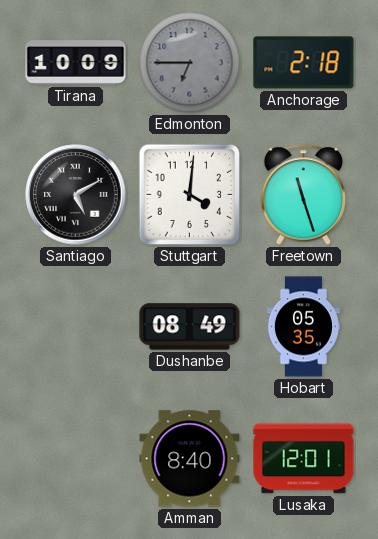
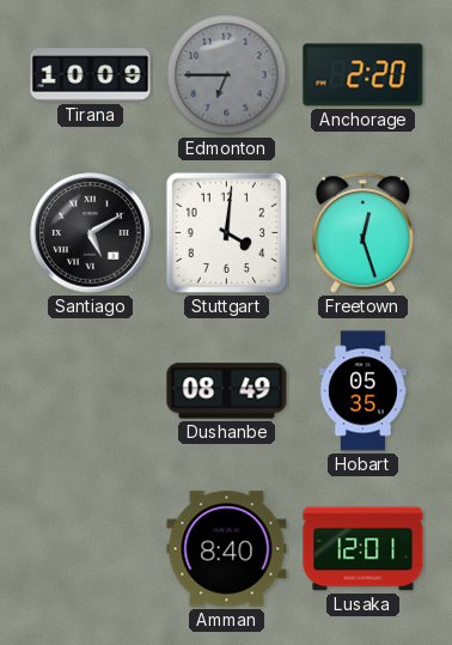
Anchorage: 2:18 -> 2:20
Freetown: 11:27 -> 12:27
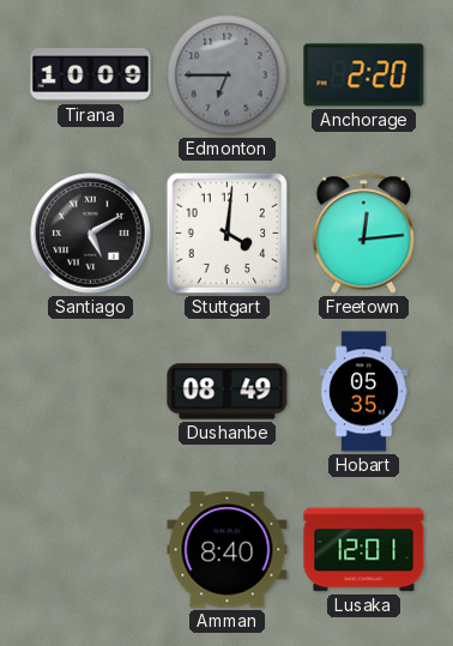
Freetown: 12:27 -> 12:14
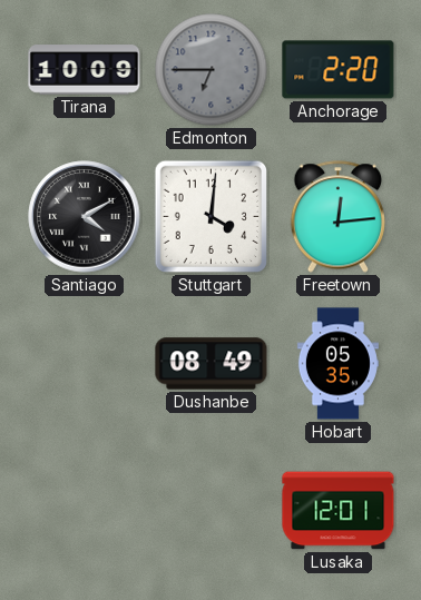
Santiago: 5:10 -> 4:10
Amman: 8:40 -> none
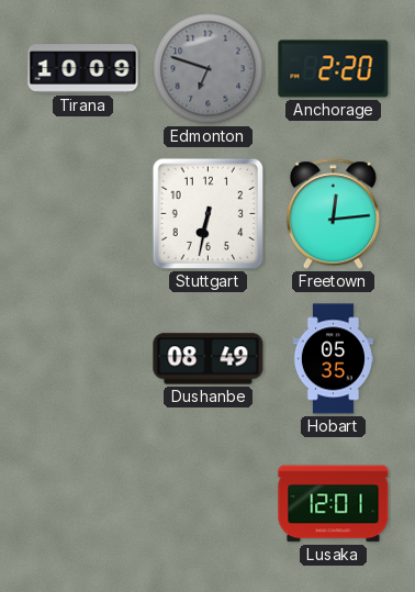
Edmonton: 6:45 -> 6:48
Santiago: 4:10 -> none
Stuttgart: 4:01 -> 6:32
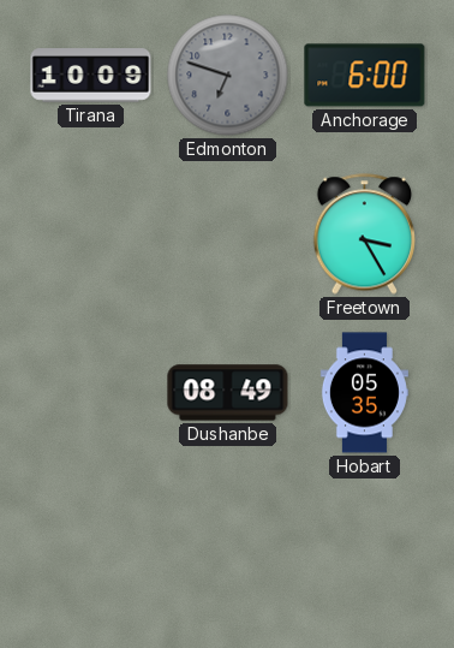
Anchorage: 2:20 -> 6:00
Stuttgart: 6:32 -> none
Freetown: 12:14 -> 3:25
Lusaka: 12:01 -> none
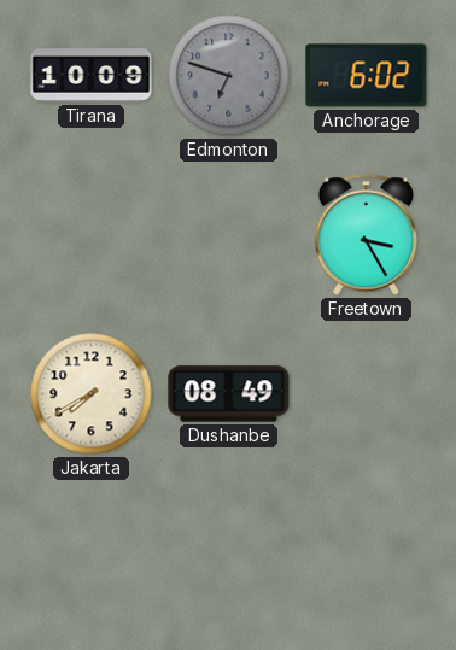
Anchorage: 6:00 -> 6:02
Jakarta: none -> 7:40
Hobart: 05:35 -> none
